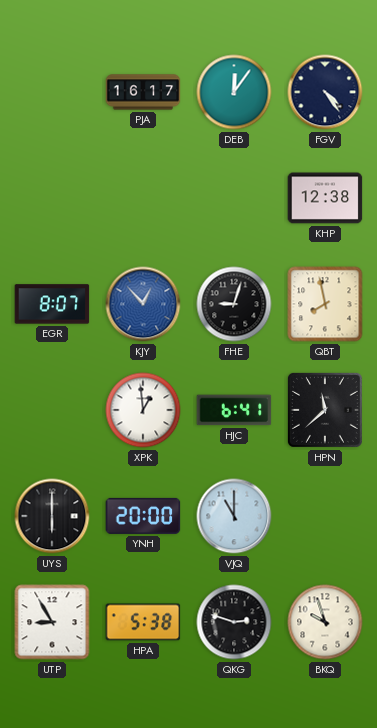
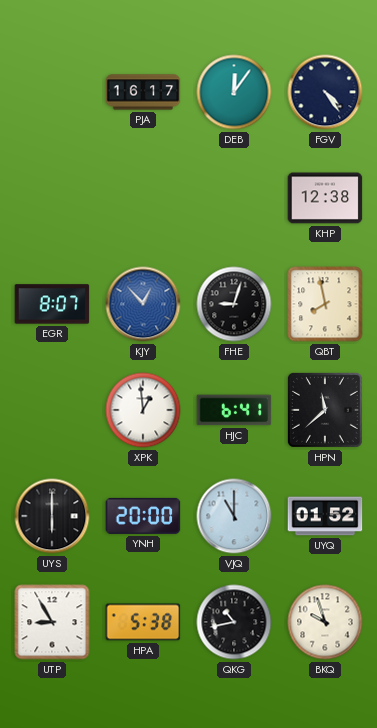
UYQ: none -> 01:52
QKG: 2:48 -> 10:43
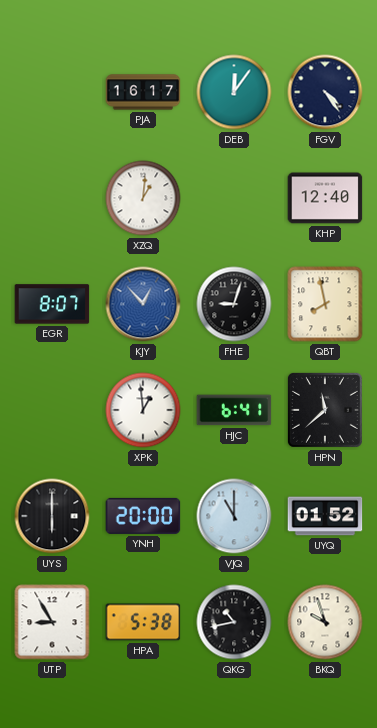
XZQ: none -> 1:01
KHP: 12:38 -> 12:40
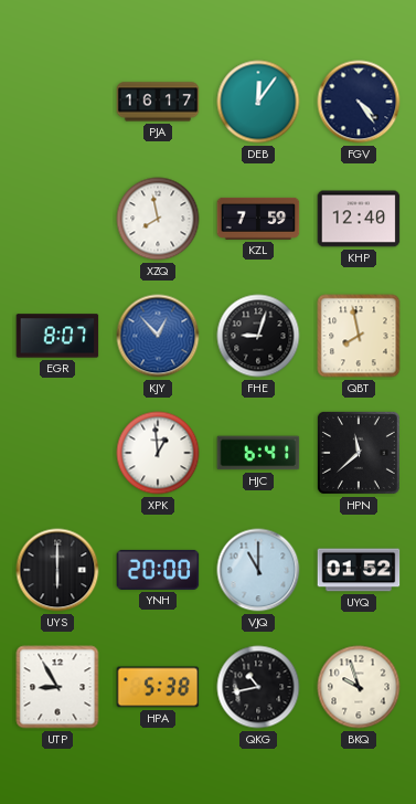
XZQ: 1:01 -> 7:58
KZL: none -> 7:59
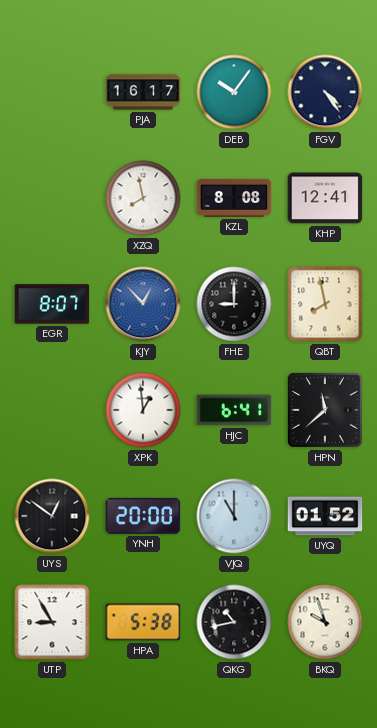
DEB: 12:06 -> 10:06
KZL: 7:59 -> 8:08
KHP: 12:40 -> 12:41
FHE: 9:03 -> 9:00
UYS: 6:00 -> 12:51
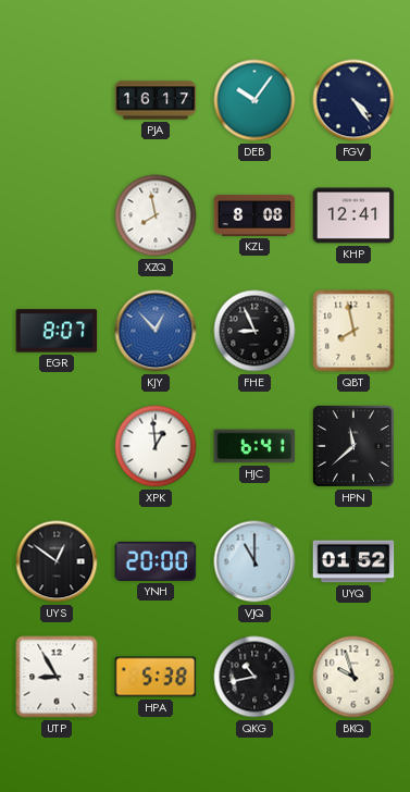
FHE: 9:00 -> 8:56
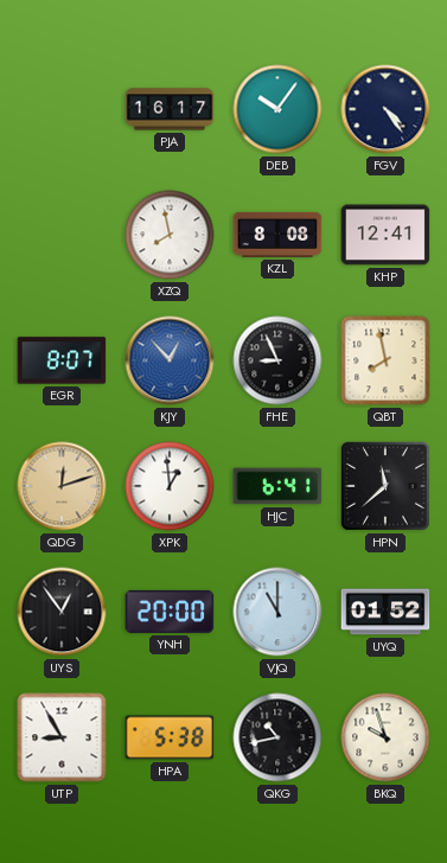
QDG: none -> 12:12
UYS: 12:51 -> 12:54
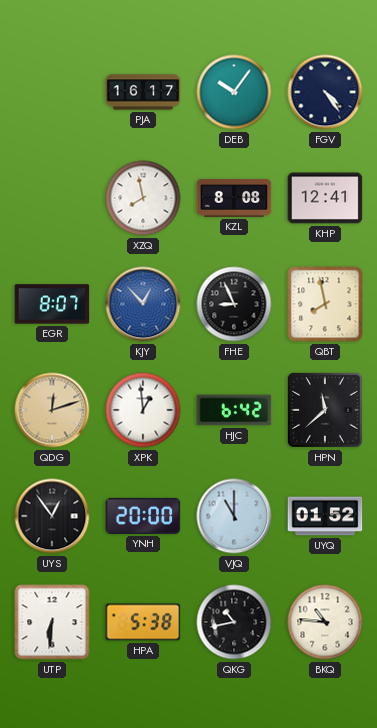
HJC: 6:41 -> 6:42
UTP: 8:55 -> 6:31
BKQ: 9:57 -> 10:46
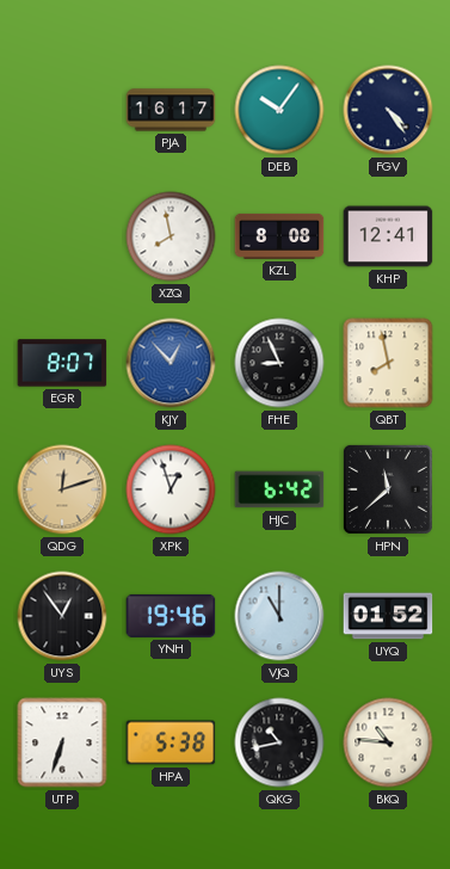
XPK: 12:59 -> 12:57
YNH: 20:00 -> 19:46
UTP: 6:31 -> 6:33
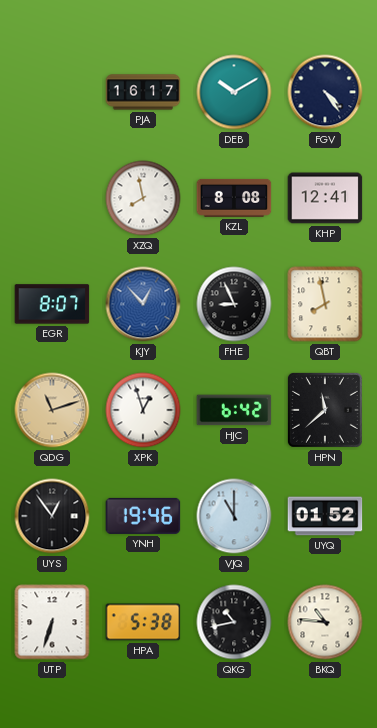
DEB: 10:06 -> 10:10
QDG: 12:12 -> 11:12
